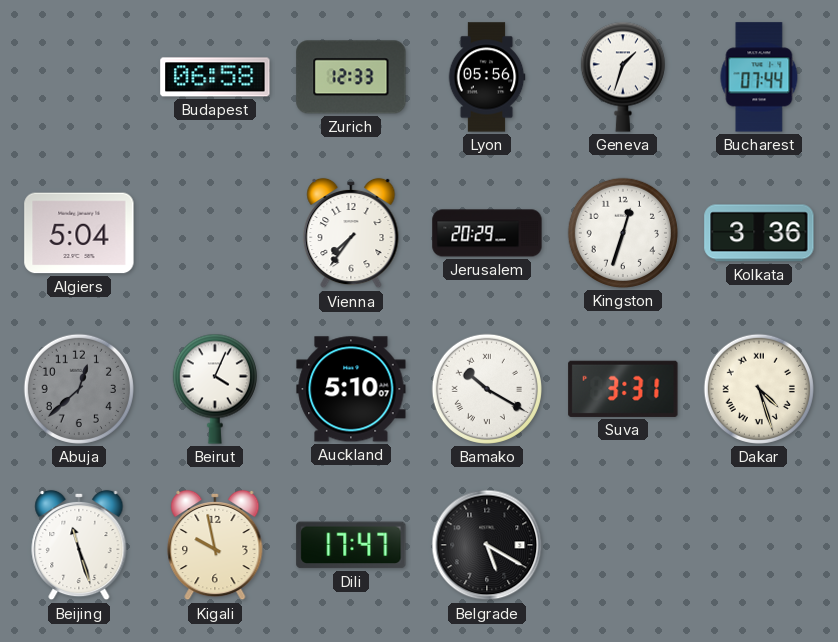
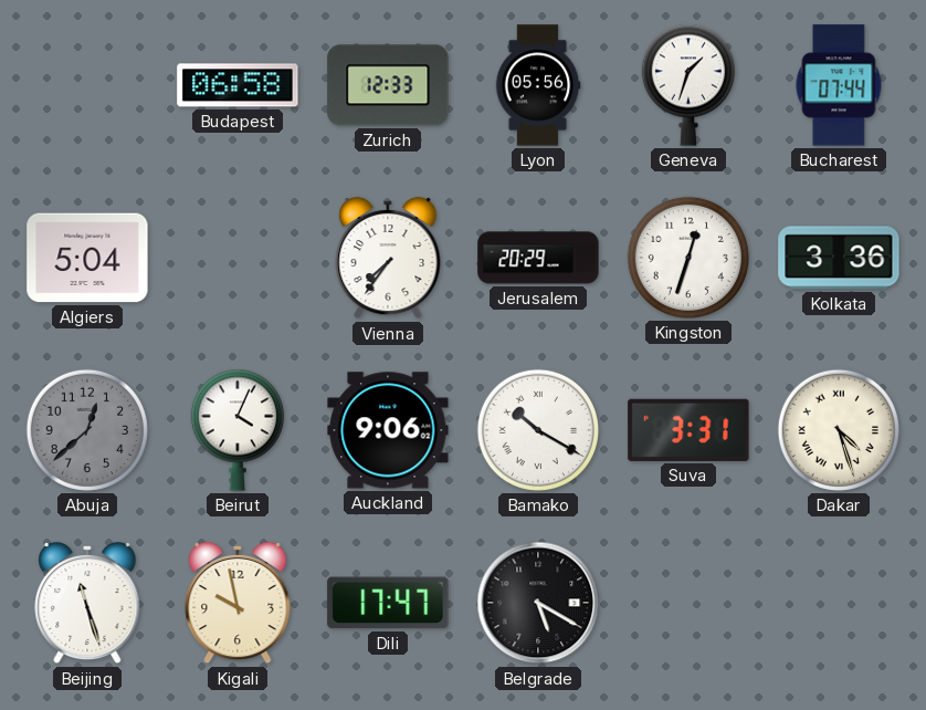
Auckland: 5:10 -> 9:06
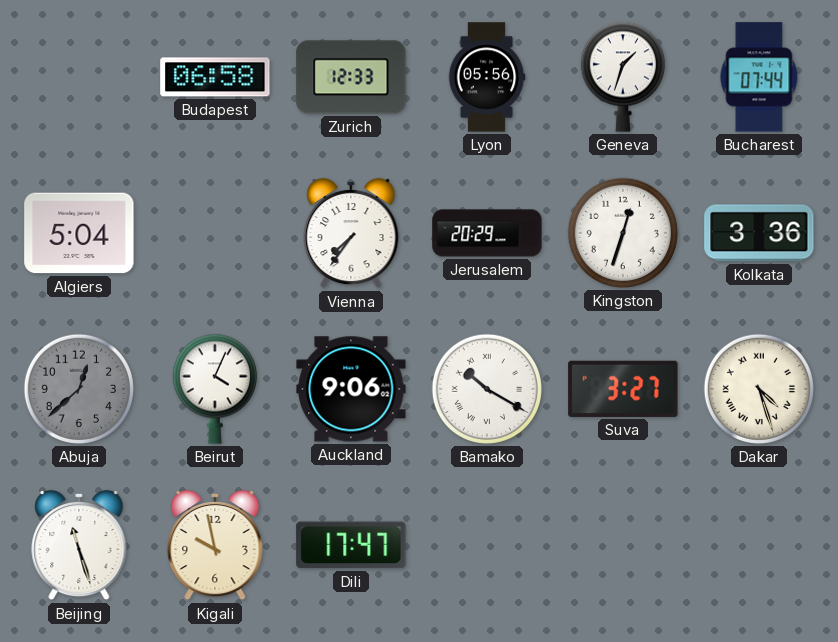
Suva: 3:31 -> 3:27
Belgrade: 5:20 -> none
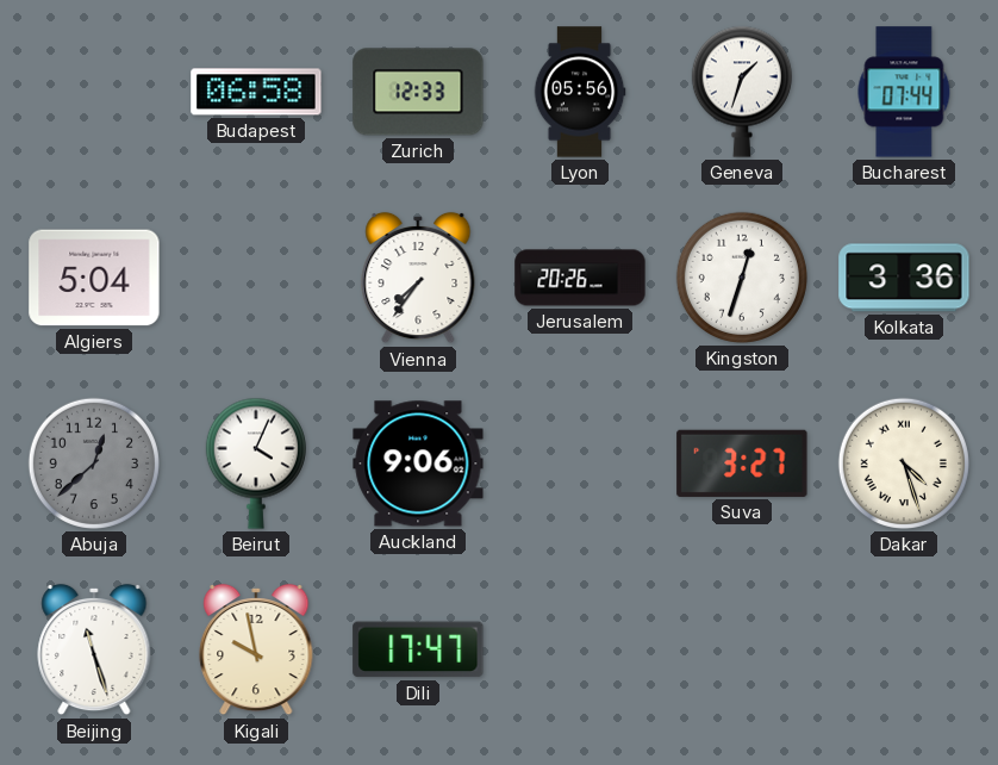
Jerusalem: 20:29 -> 20:26
Bamako: 10:20 -> none
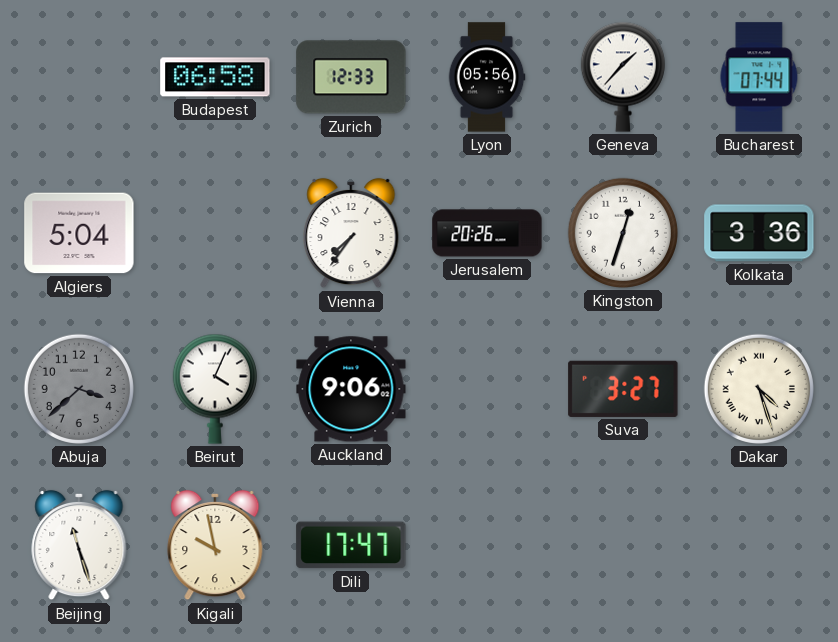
Geneva: 1:33 -> 1:37
Abuja: 12:38 -> 3:38
